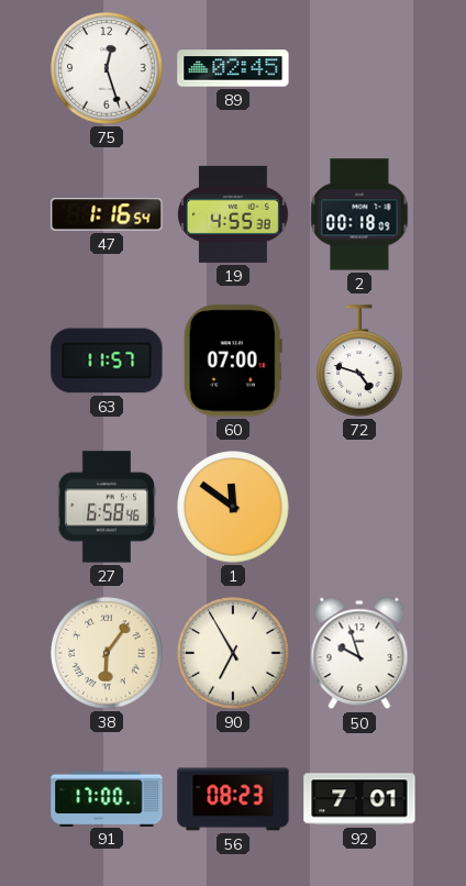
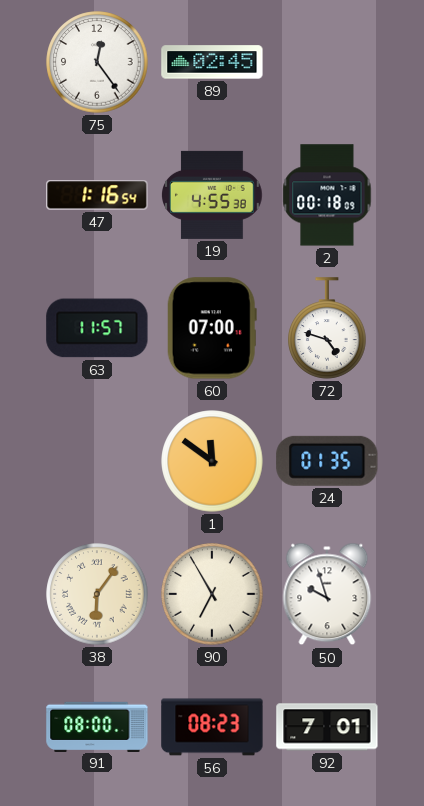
75: 12:27 -> 12:24
27: 6:58 -> none
24: none -> 01:35
91: 17:00 -> 08:00
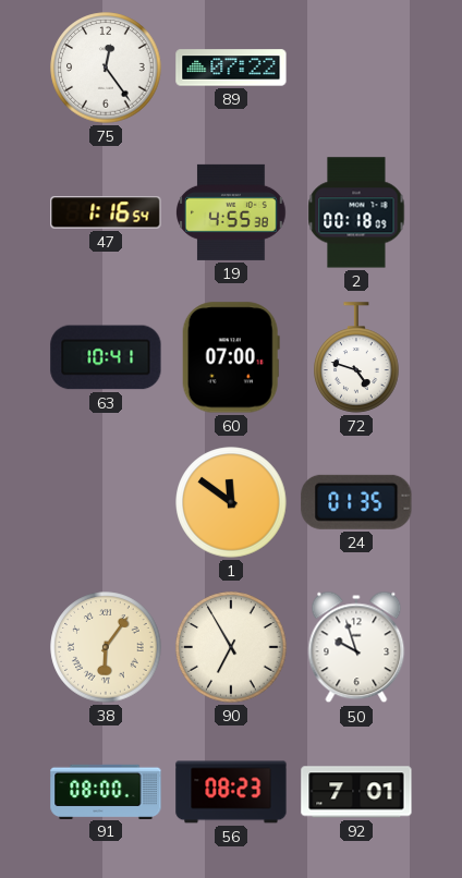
89: 02:45 -> 07:22
63: 11:57 -> 10:41
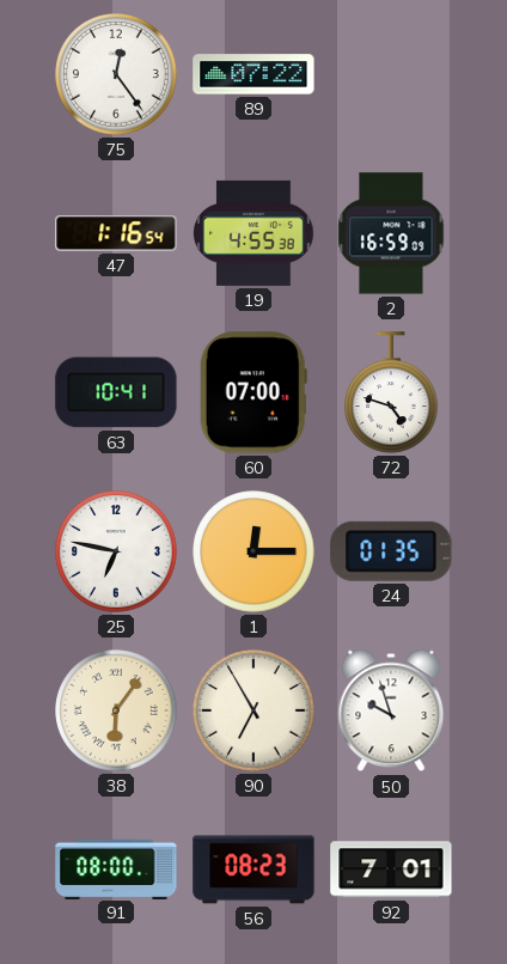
2: 00:18 -> 16:59
25: none -> 6:47
1: 11:51 -> 12:15
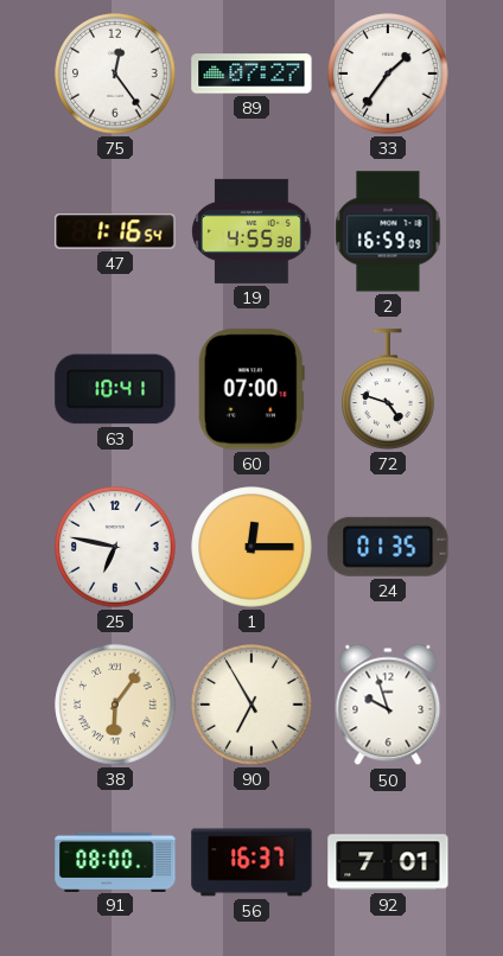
89: 07:22 -> 07:27
33: none -> 1:36
56: 08:23 -> 16:37
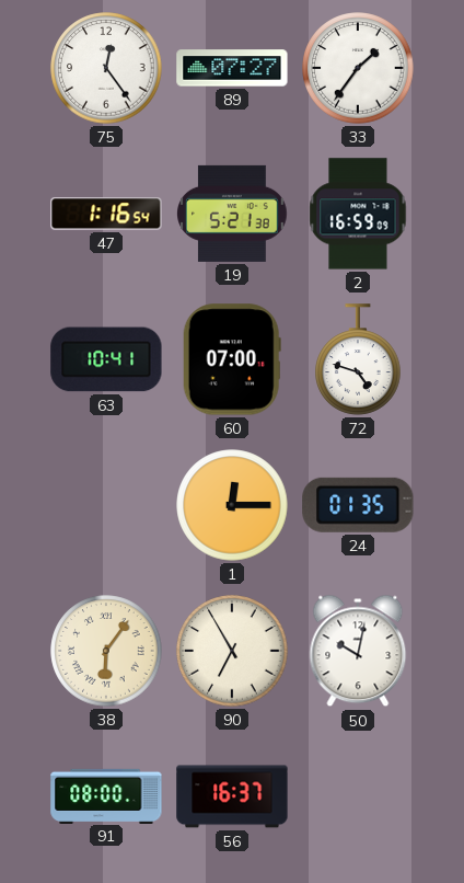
19: 4:55 -> 5:21
25: 6:47 -> none
50: 9:57 -> 10:02
92: 7:01 -> none
